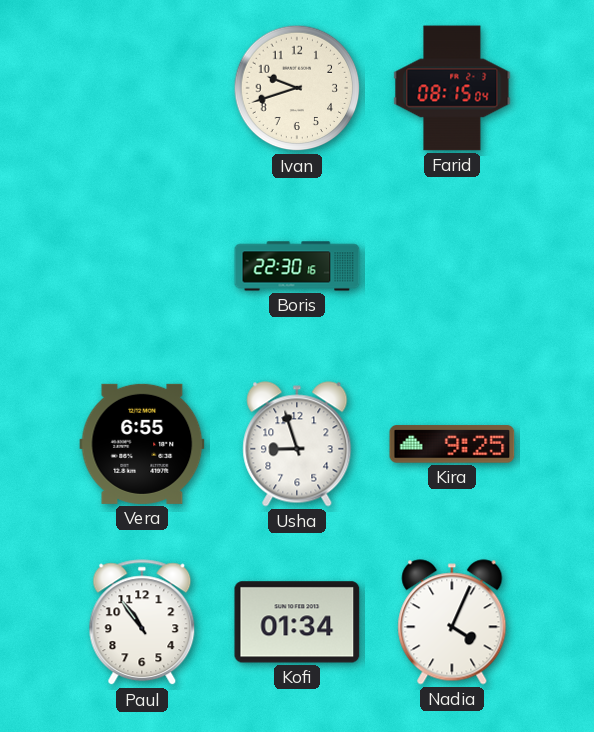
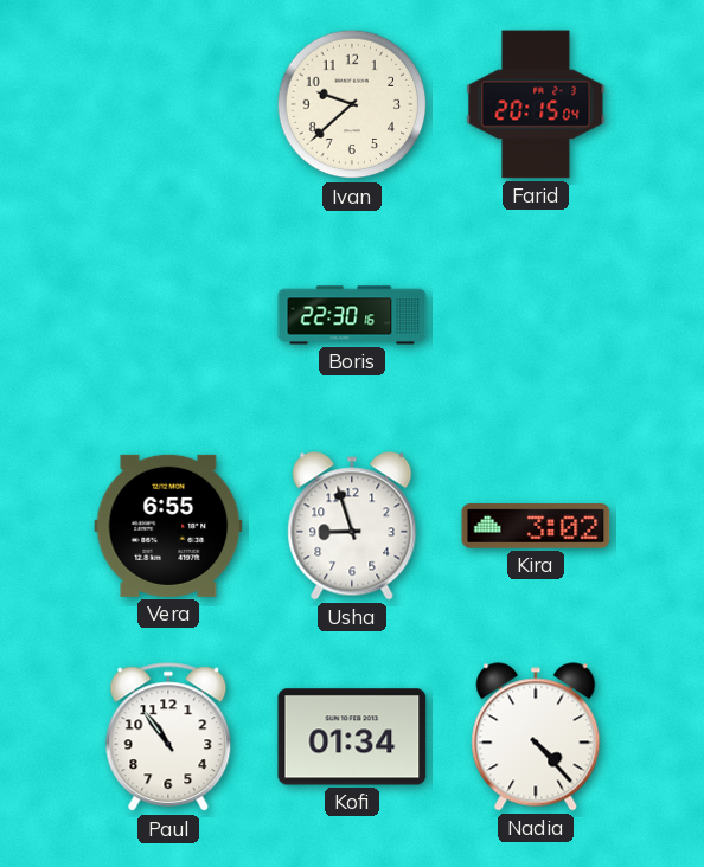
Ivan: 9:42 -> 9:38
Farid: 08:15 -> 20:15
Kira: 9:25 -> 3:02
Nadia: 4:04 -> 4:23
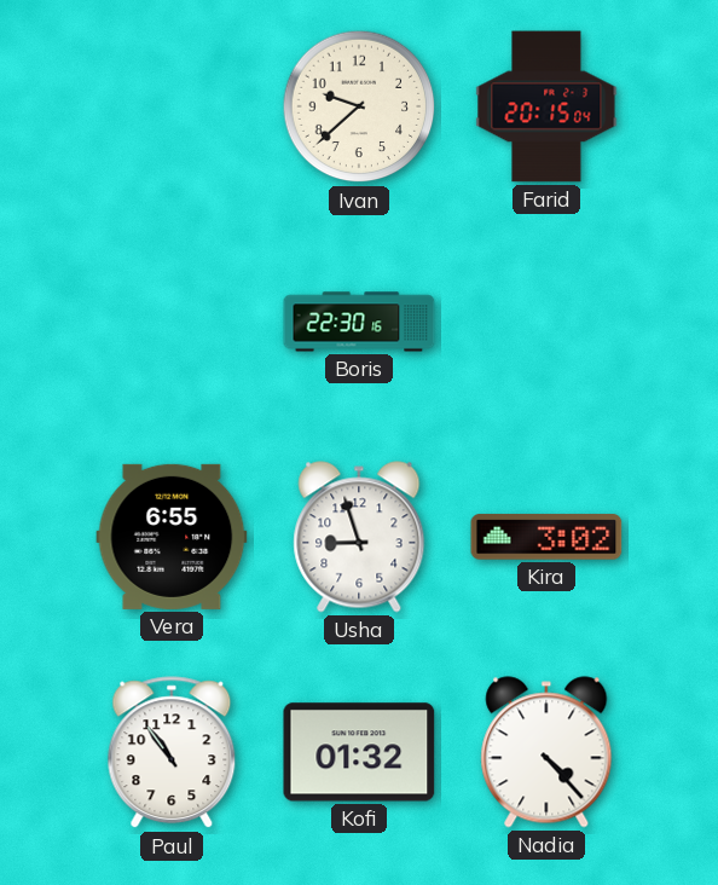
Kofi: 01:34 -> 01:32
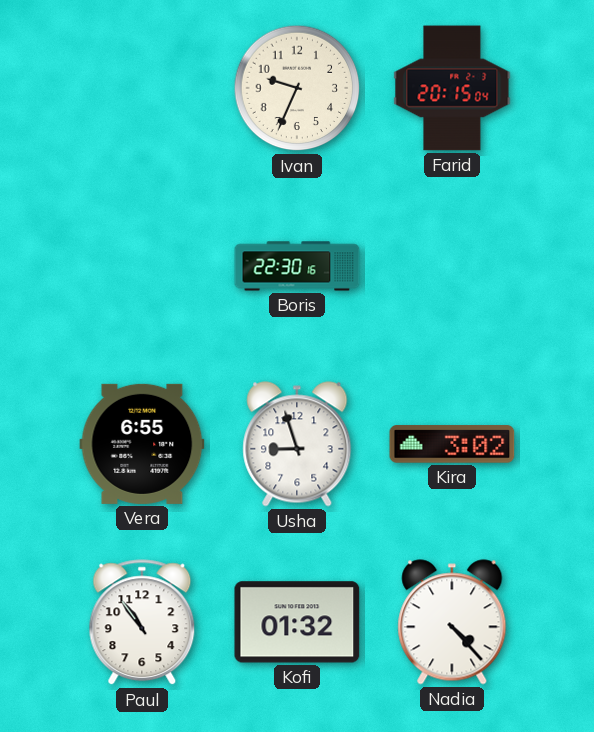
Ivan: 9:38 -> 9:34
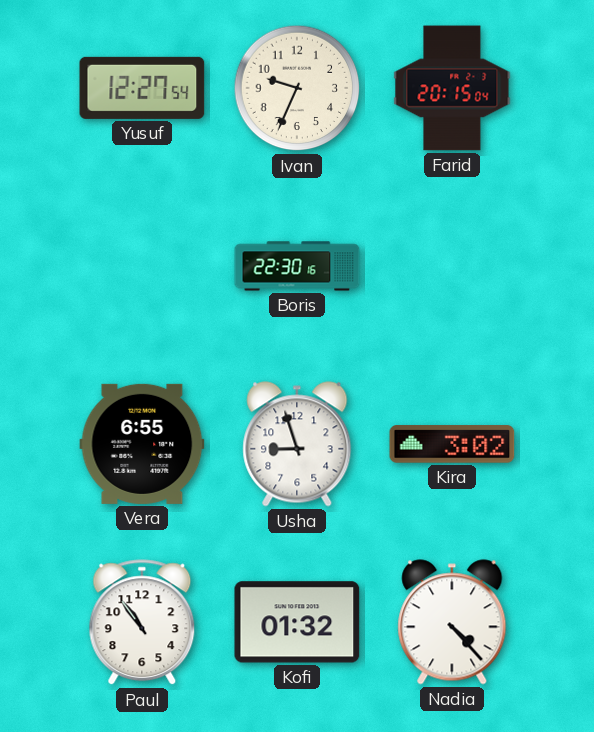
Yusuf: none -> 12:27
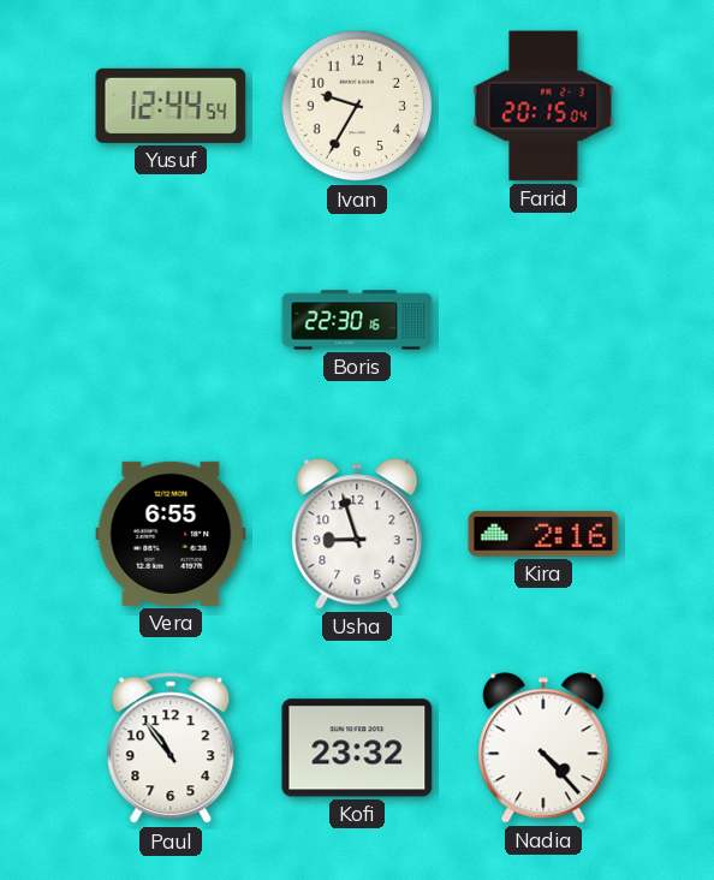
Yusuf: 12:27 -> 12:44
Ivan: 9:34 -> 9:35
Kira: 3:02 -> 2:16
Kofi: 01:32 -> 23:32
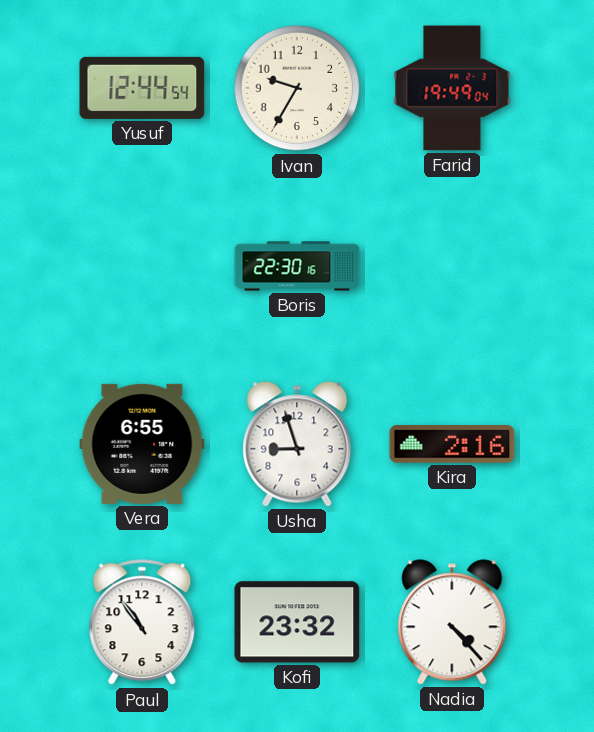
Farid: 20:15 -> 19:49
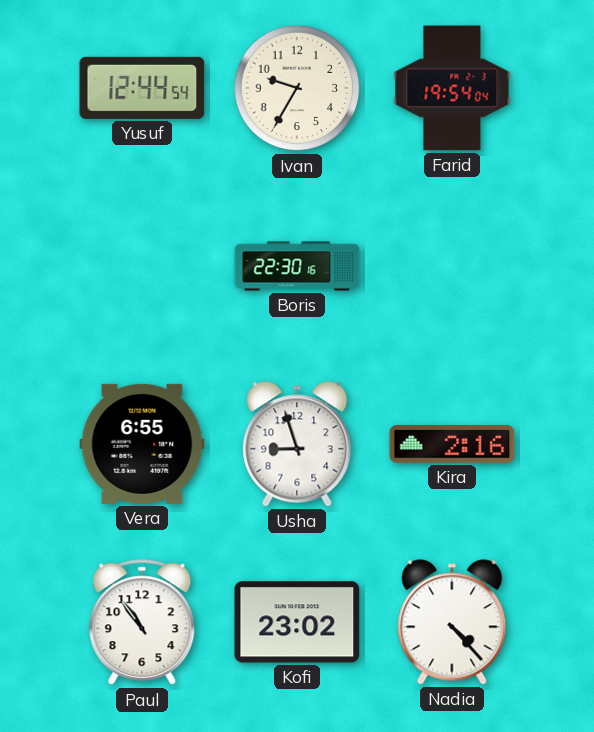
Farid: 19:49 -> 19:54
Kofi: 23:32 -> 23:02
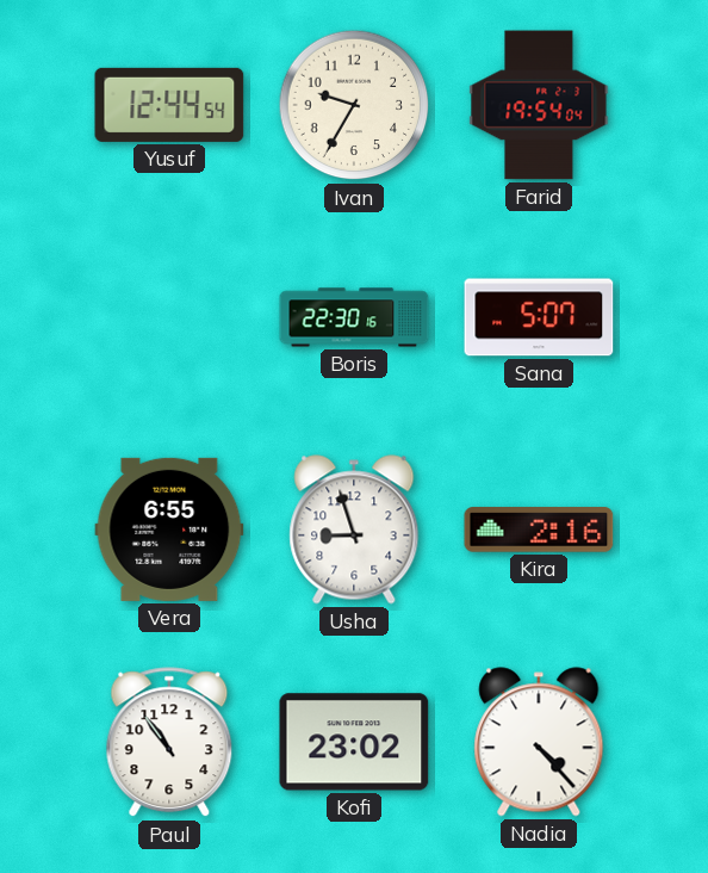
Sana: none -> 5:07
